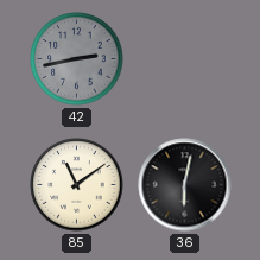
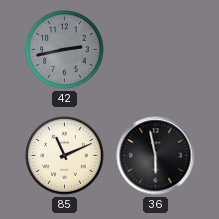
85: 11:09 -> 11:11
36: 6:02 -> 5:58
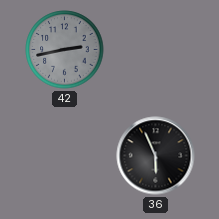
85: 11:11 -> none
36: 5:58 -> 5:56
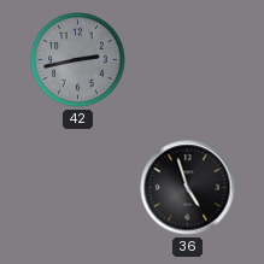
36: 5:56 -> 4:57
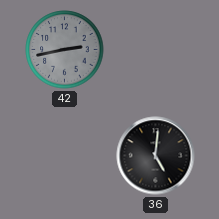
36: 4:57 -> 5:01
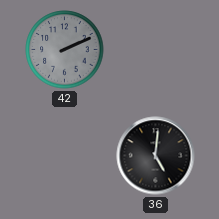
42: 2:43 -> 2:11
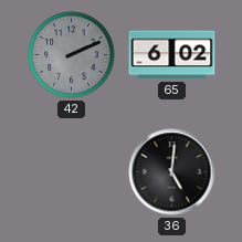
65: none -> 6:02
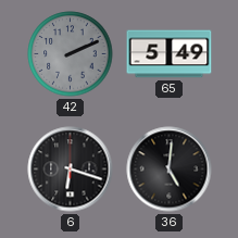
65: 6:02 -> 5:49
6: none -> 6:18
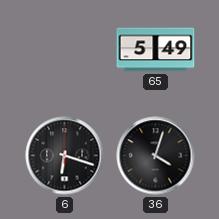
42: 2:11 -> none
36: 5:01 -> 4:03
